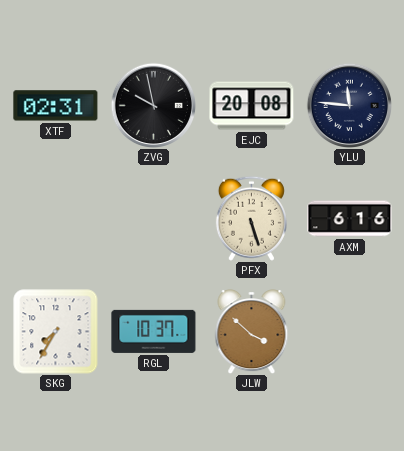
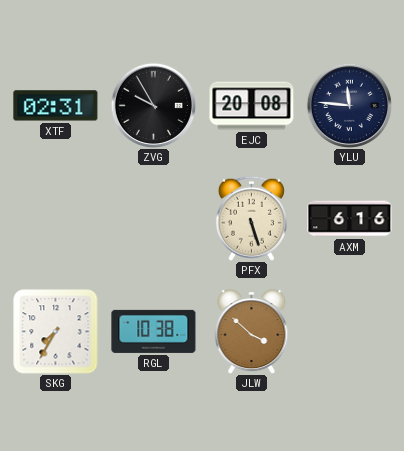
ZVG: 9:58 -> 9:55
RGL: 10:37 -> 10:38
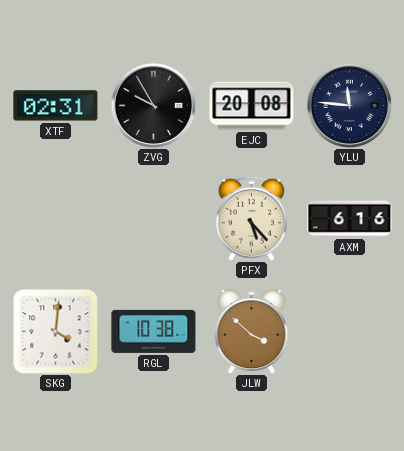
PFX: 5:27 -> 5:23
SKG: 7:35 -> 4:01
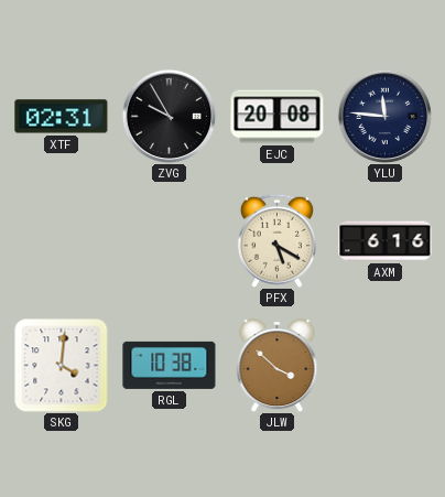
PFX: 5:23 -> 5:20
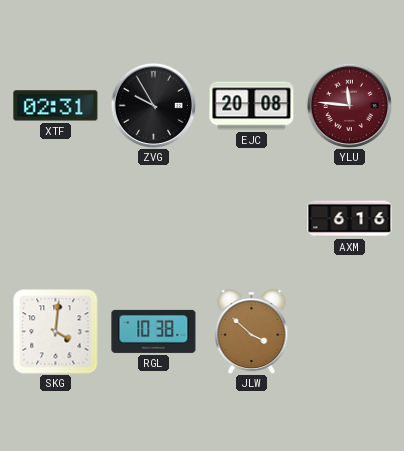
YLU dial: navy -> burgundy
PFX: 5:20 -> none
